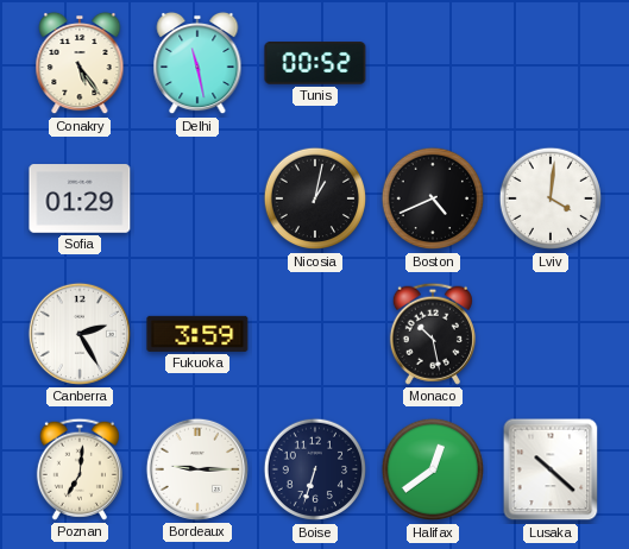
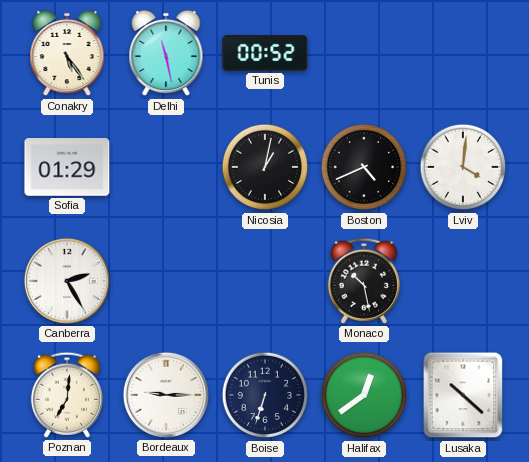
Fukuoka: 3:59 -> none
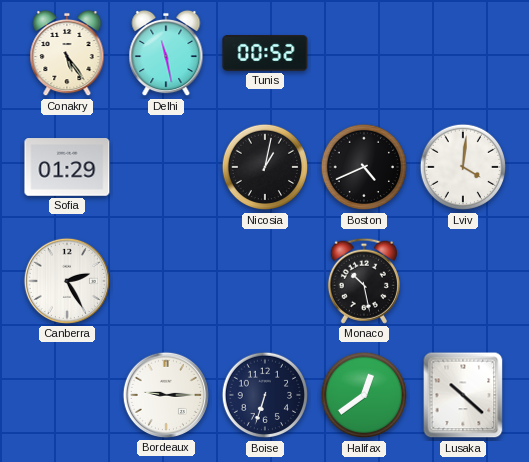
Poznan: 7:01 -> none
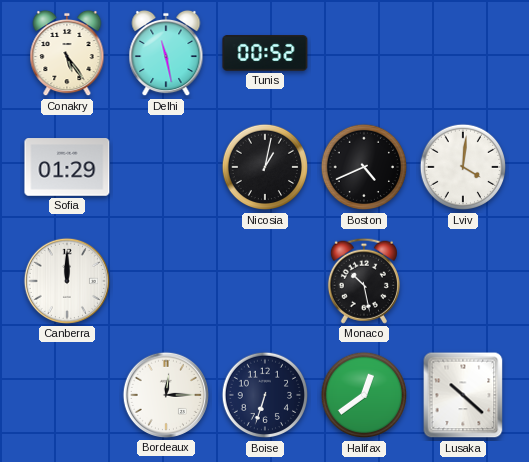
Canberra: 2:25 -> 12:00
Bordeaux: 9:15 -> 12:15
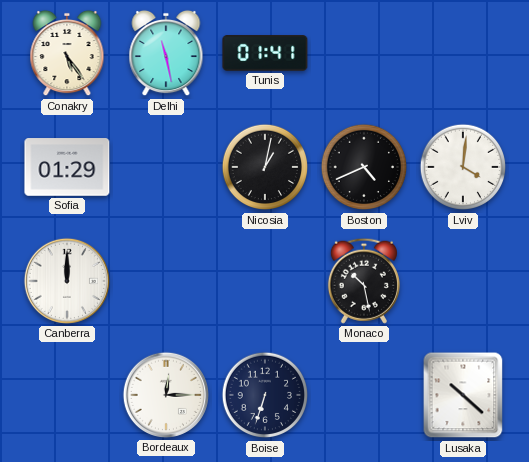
Tunis: 00:52 -> 01:41
Halifax: 12:39 -> none
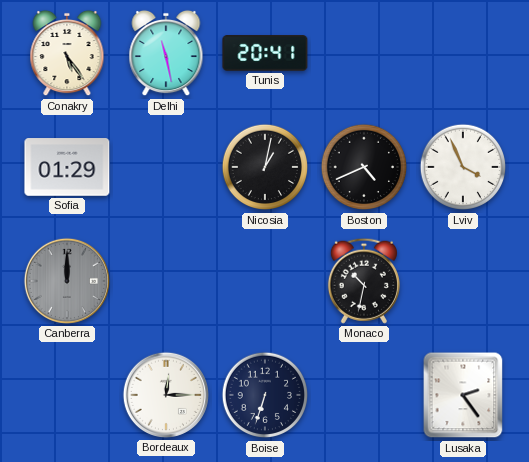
Tunis: 01:41 -> 20:41
Lviv: 4:01 -> 3:56
Canberra dial: white -> grey
Monaco: 10:28 -> 10:32
Lusaka: 10:22 -> 2:24
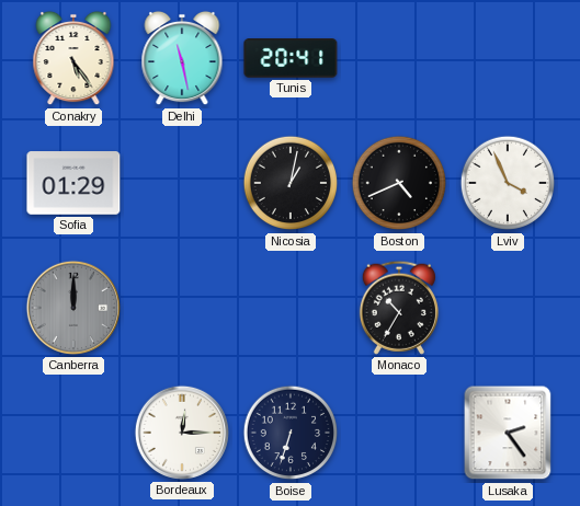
Monaco: 10:32 -> 10:35
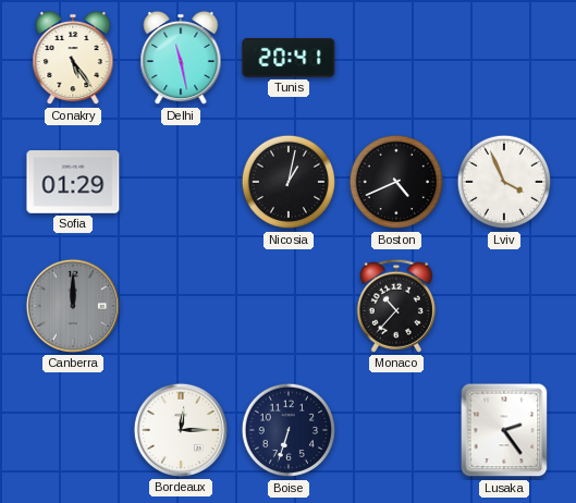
Monaco: 10:35 -> 10:37
